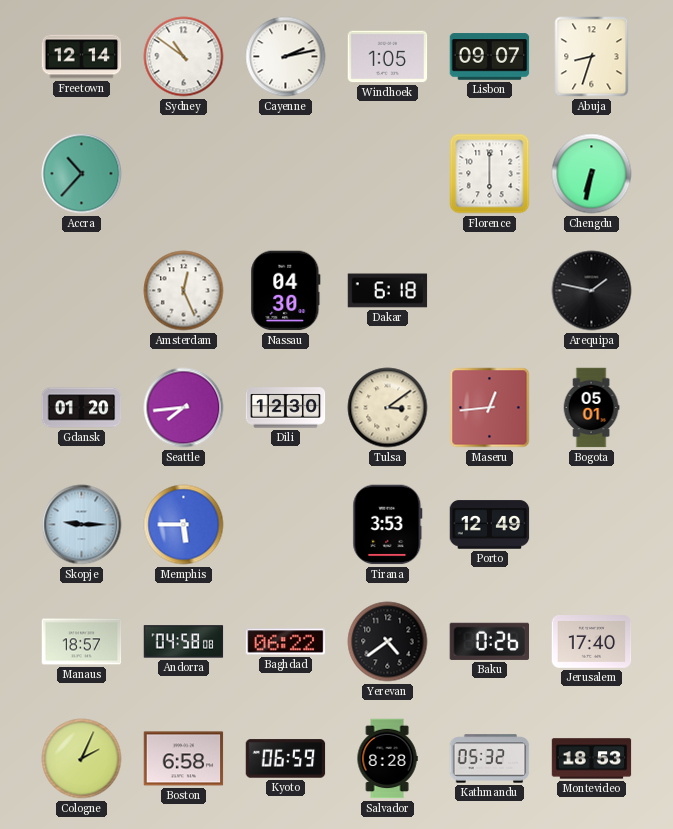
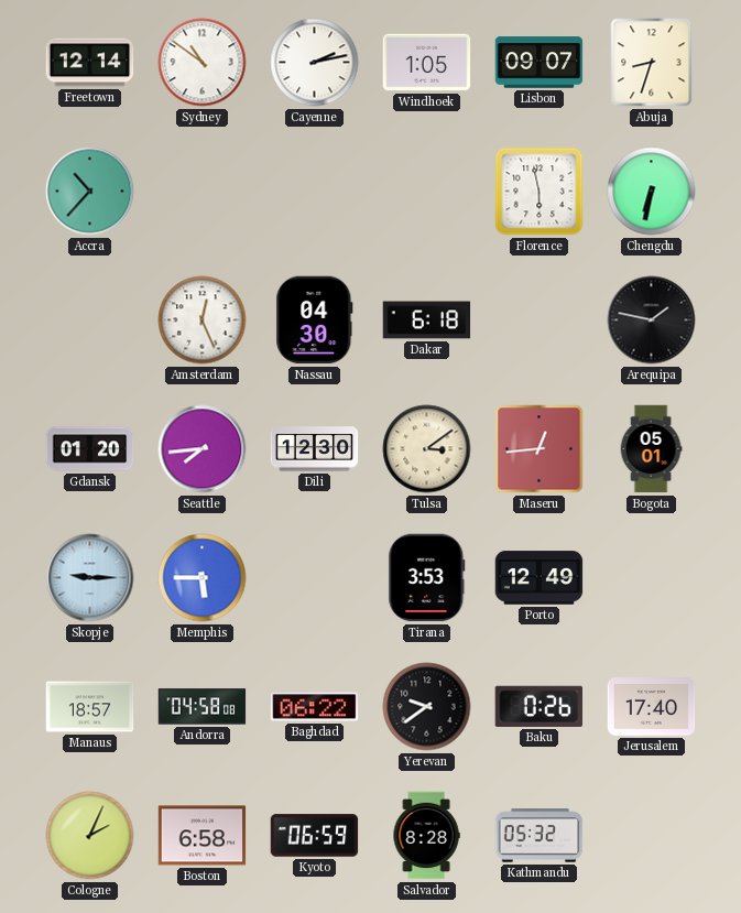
Florence: 6:00 -> 5:58
Yerevan: 4:39 -> 9:39
Montevideo: 18:53 -> none
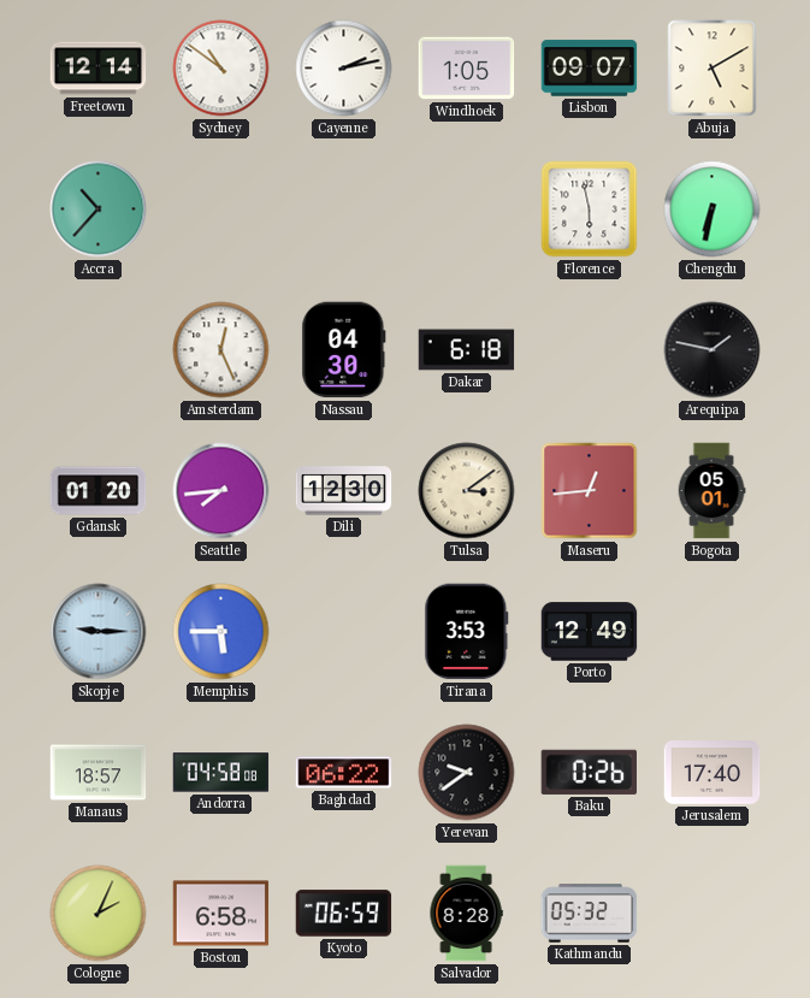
Abuja: 8:33 -> 5:10
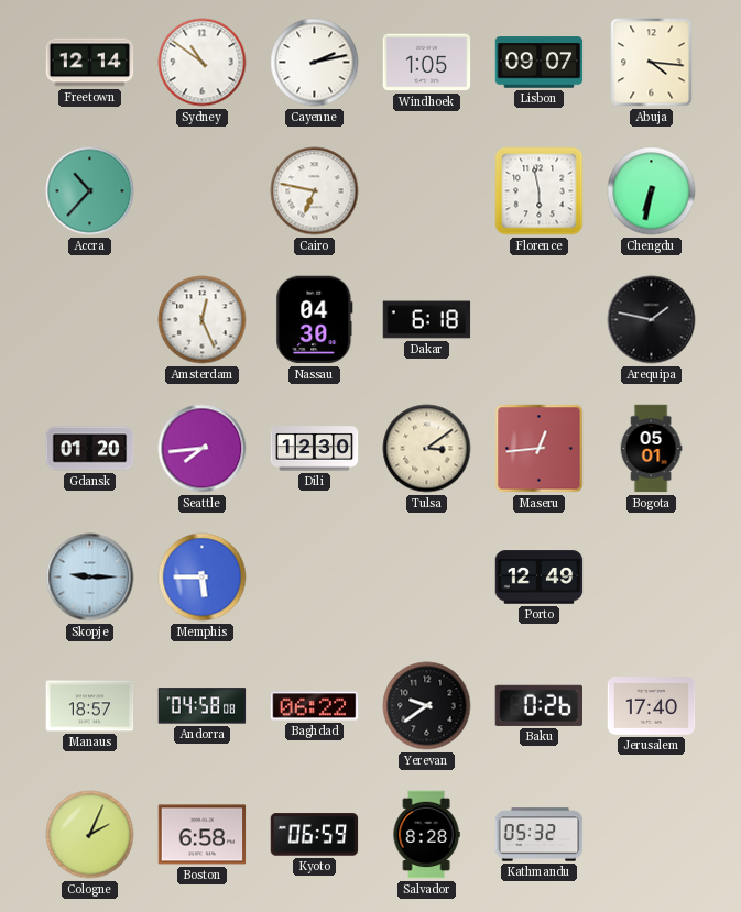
Abuja: 5:10 -> 4:16
Cairo: none -> 6:47
Tirana: 3:53 -> none
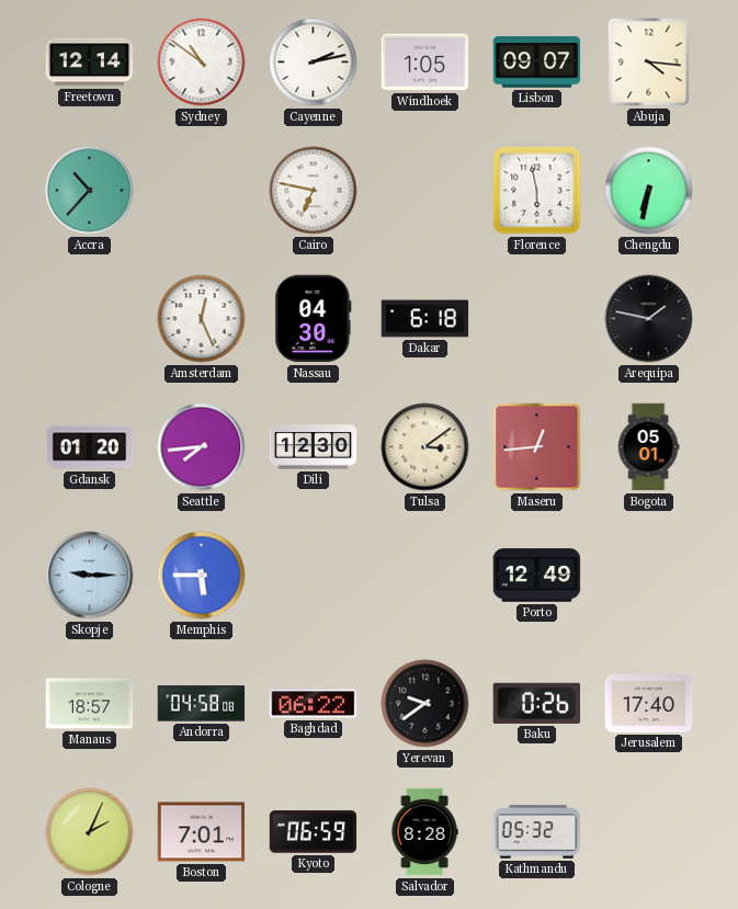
Boston: 6:58 -> 7:01
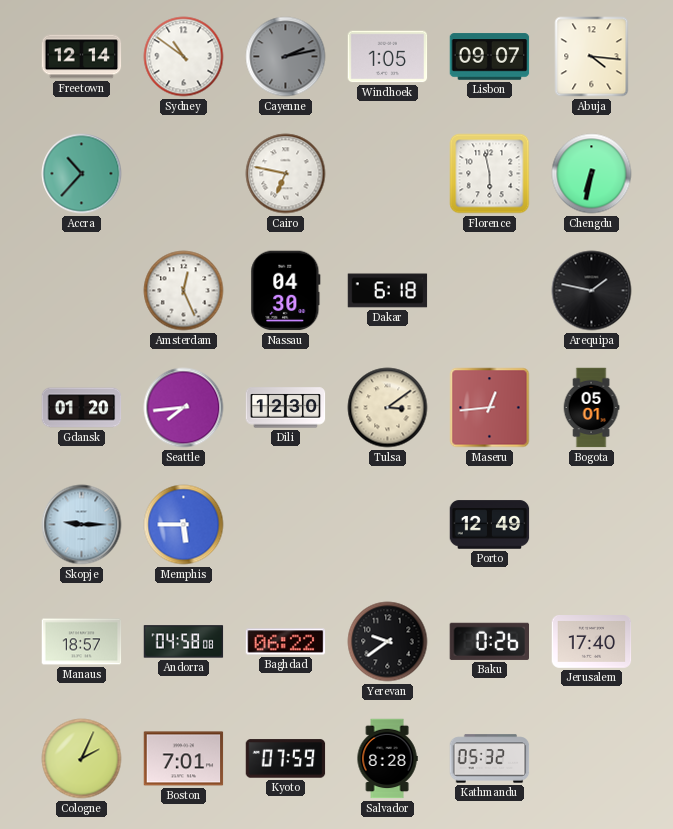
Cayenne dial: white -> grey
Kyoto: 06:59 -> 07:59
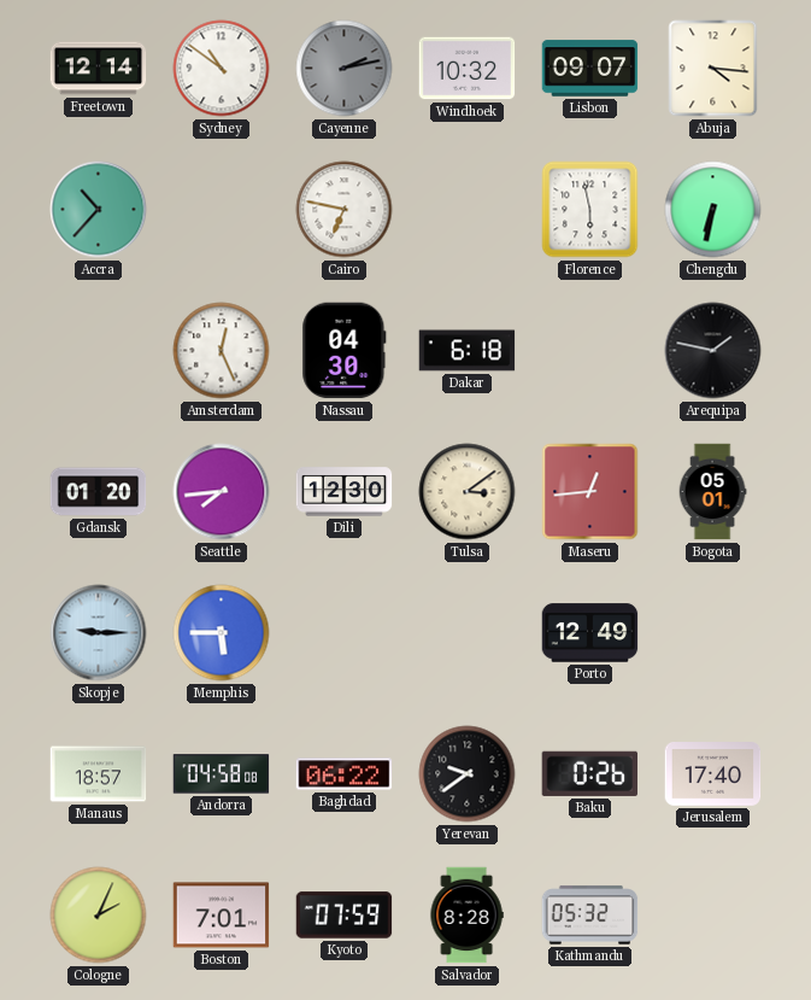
Windhoek: 1:05 -> 10:32
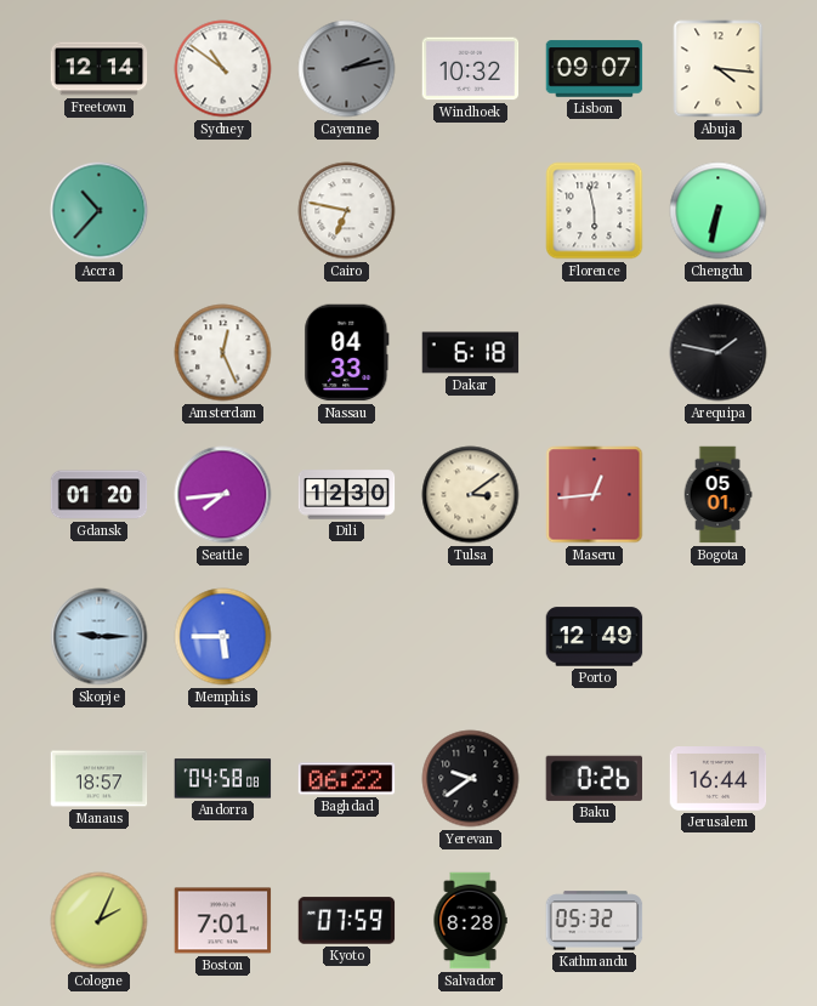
Nassau: 04:30 -> 04:33
Jerusalem: 17:40 -> 16:44
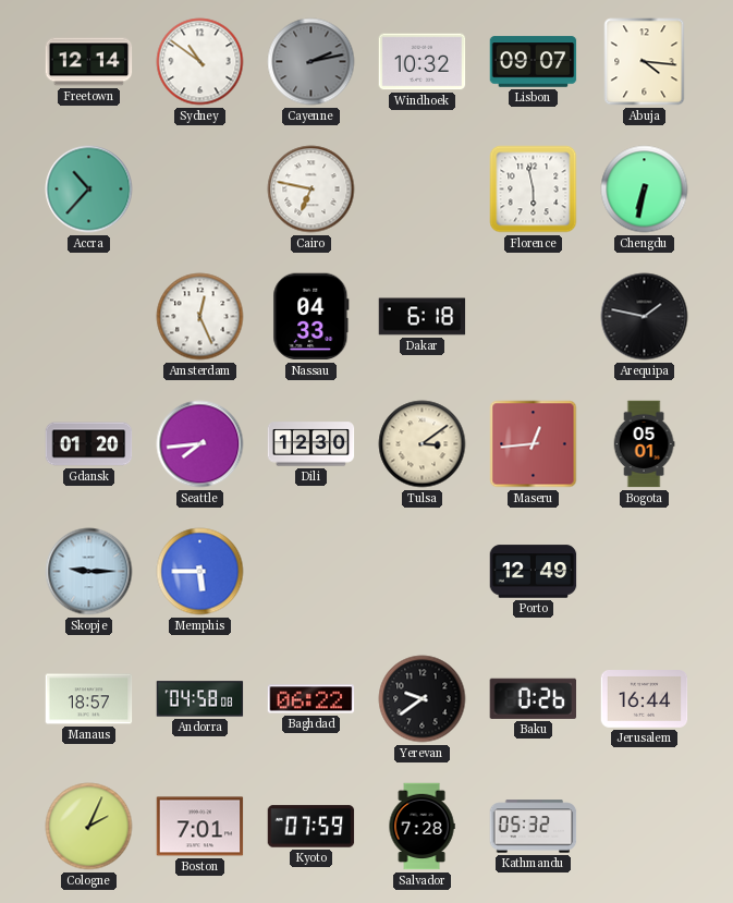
Salvador: 8:28 -> 7:28
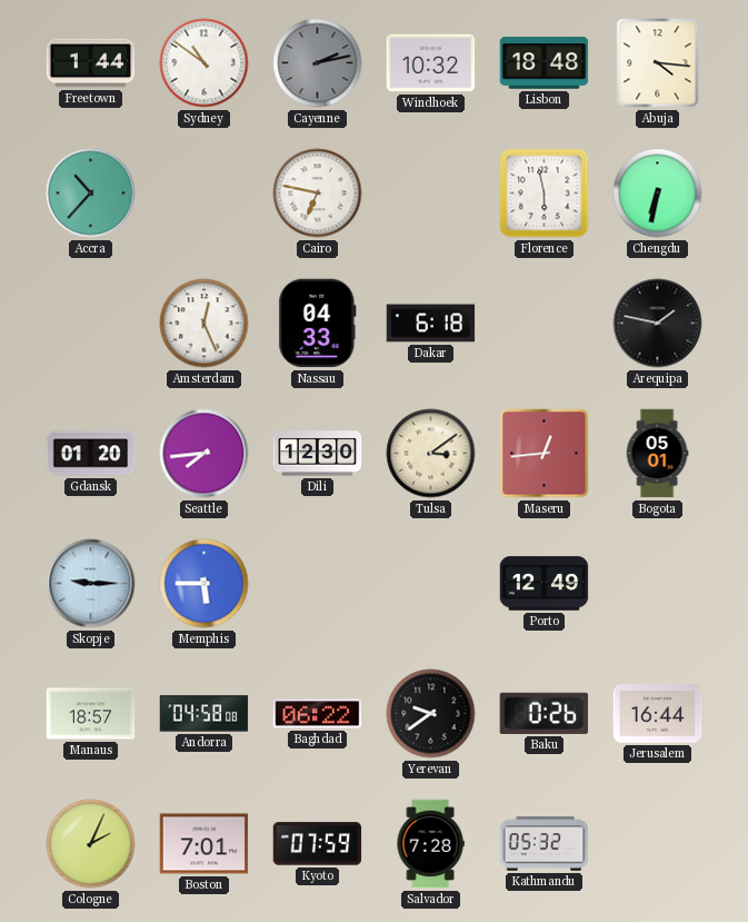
Freetown: 12:14 -> 1:44
Lisbon: 09:07 -> 18:48
